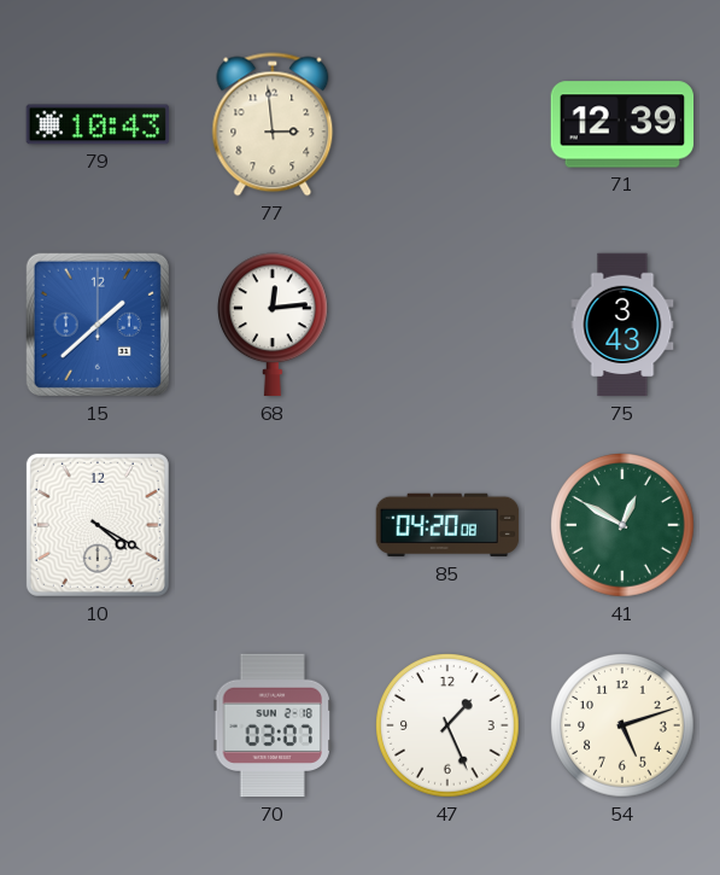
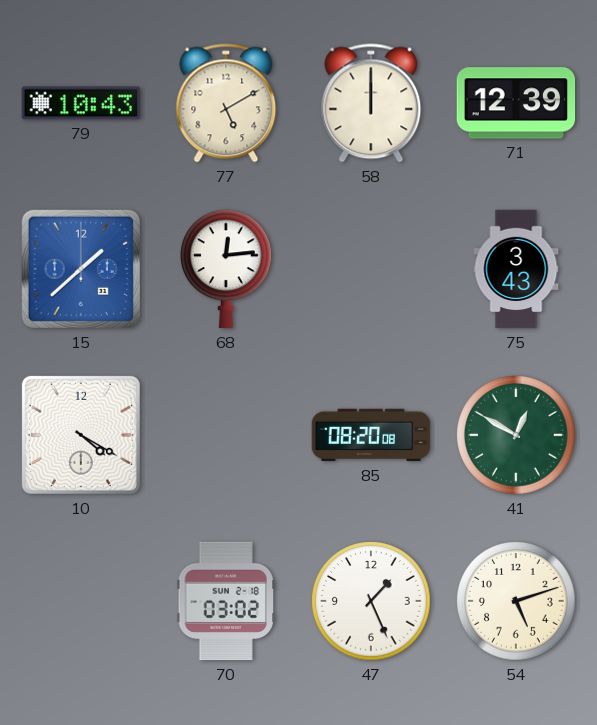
77: 2:59 -> 5:10
58: none -> 12:00
85: 04:20 -> 08:20
70: 03:07 -> 03:02
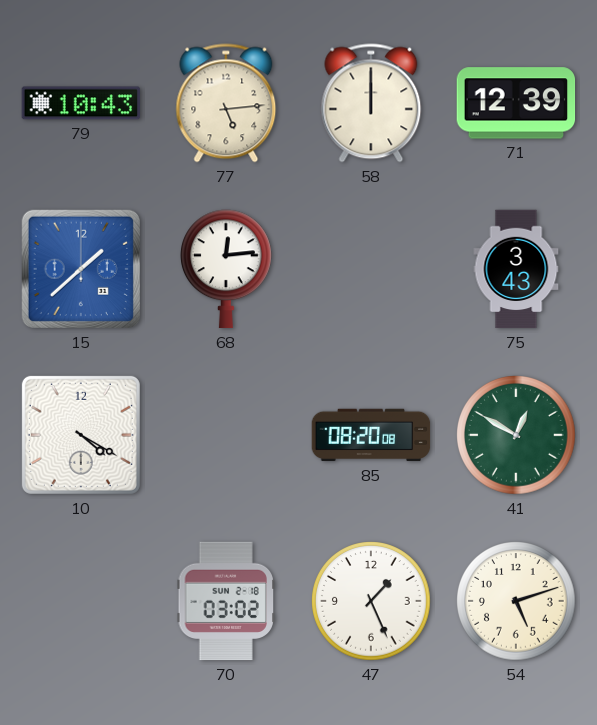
77: 5:10 -> 5:14
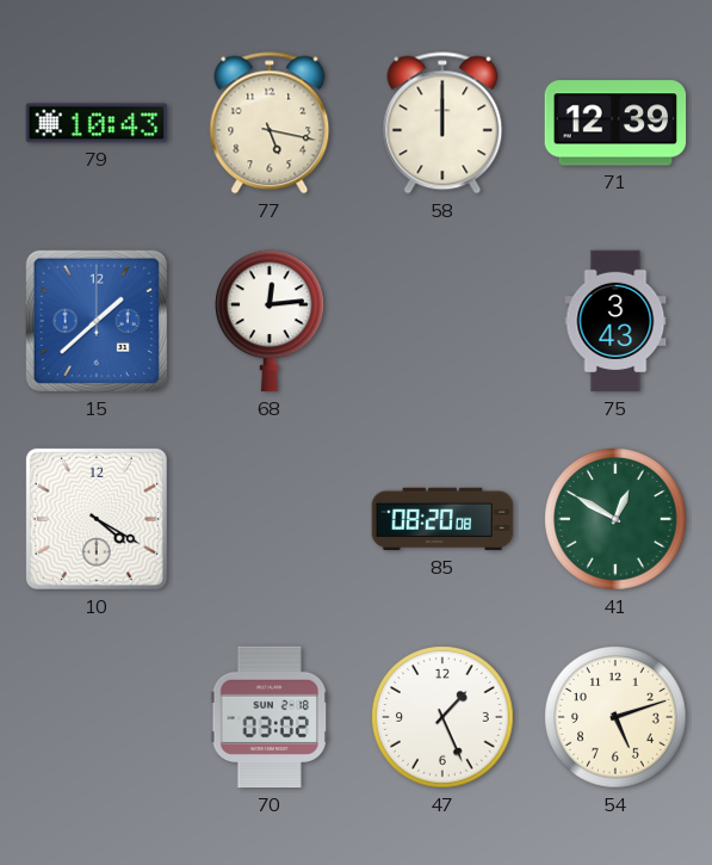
77: 5:14 -> 5:17
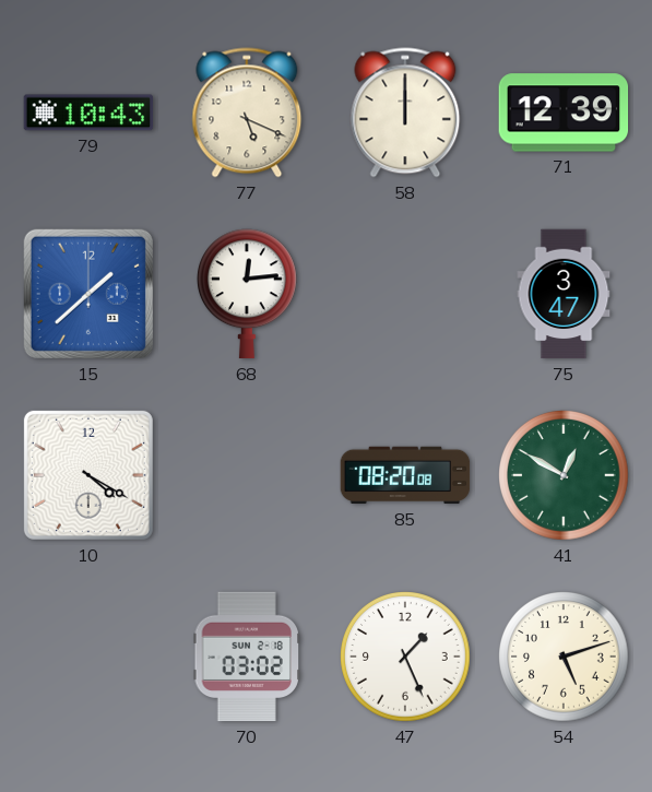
77: 5:17 -> 5:19
75: 3:43 -> 3:47
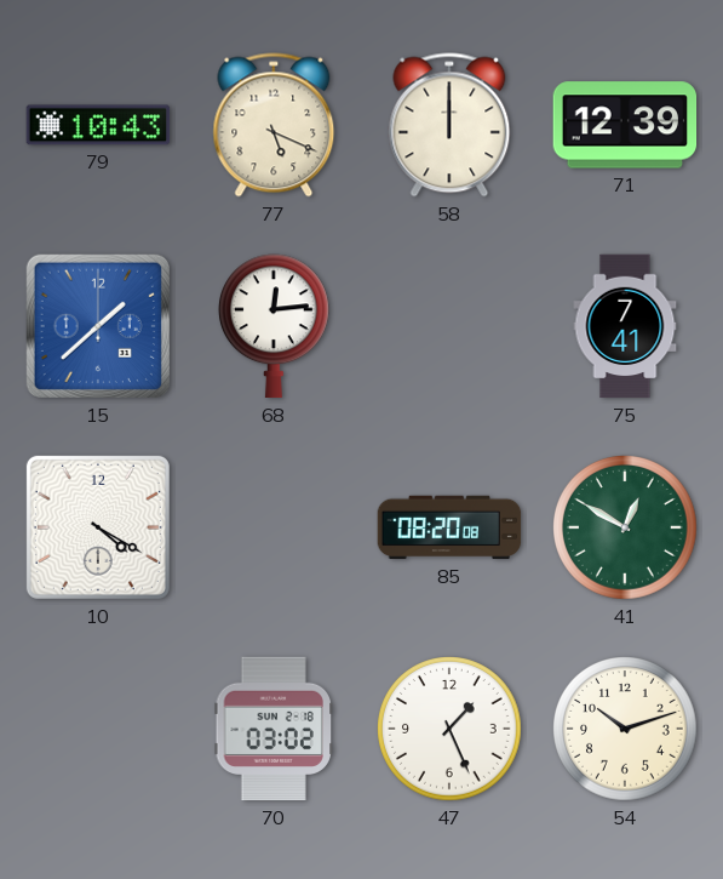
75: 3:47 -> 7:41
54: 5:12 -> 10:12
